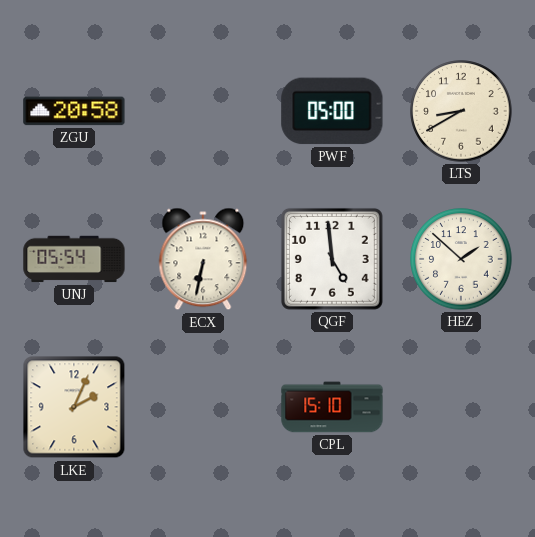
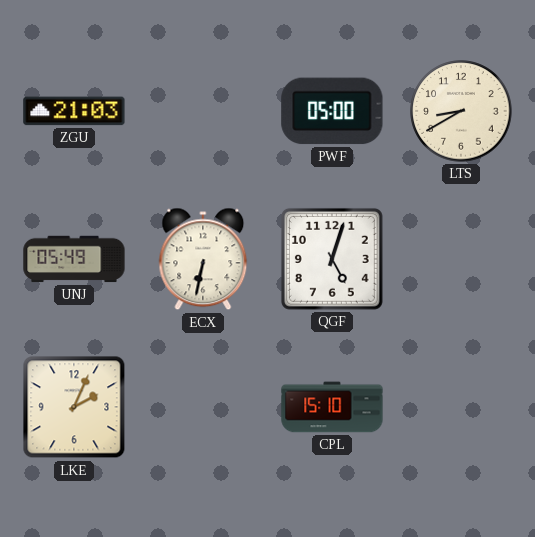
ZGU: 20:58 -> 21:03
UNJ: 05:54 -> 05:49
QGF: 4:59 -> 5:03
HEZ: 1:52 -> none
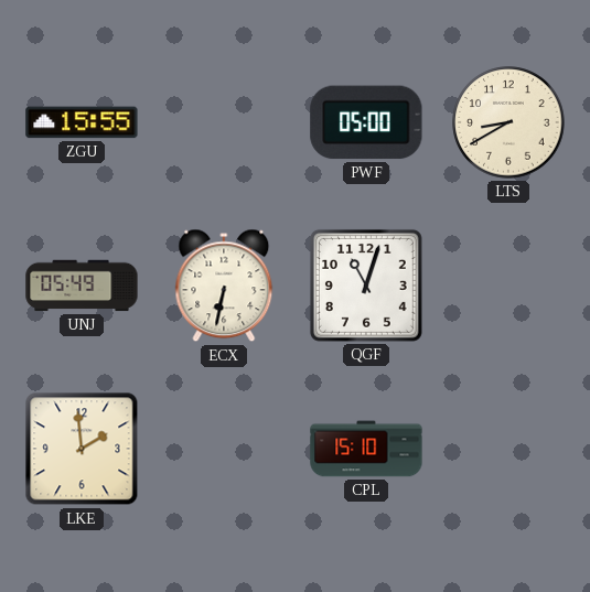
ZGU: 21:03 -> 15:55
QGF: 5:03 -> 11:03
LKE: 2:04 -> 1:59
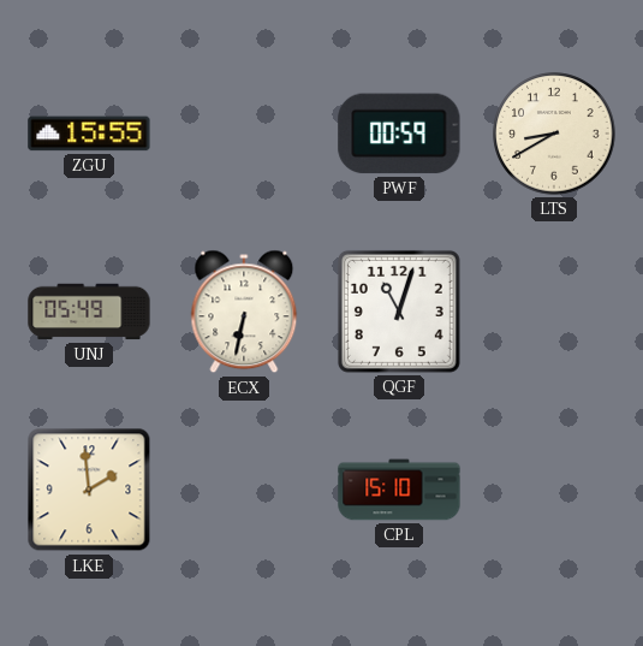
PWF: 05:00 -> 00:59
